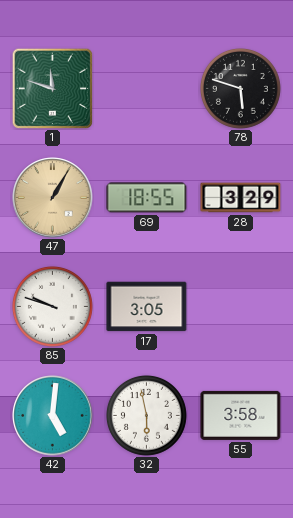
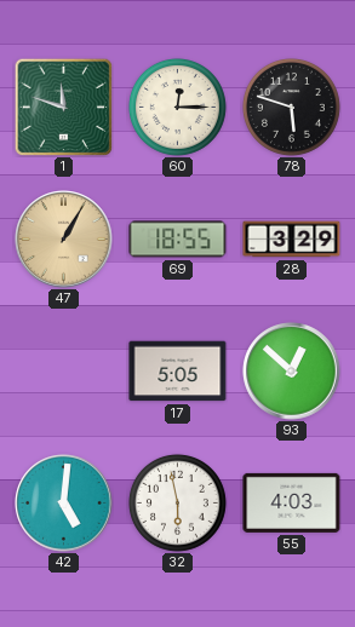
60: none -> 12:15
85: 9:48 -> none
17: 3:05 -> 5:05
93: none -> 12:52
55: 3:58 -> 4:03
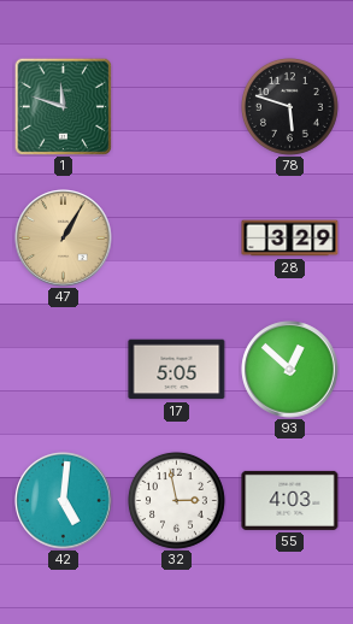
60: 12:15 -> none
69: 18:55 -> none
32: 5:58 -> 2:58
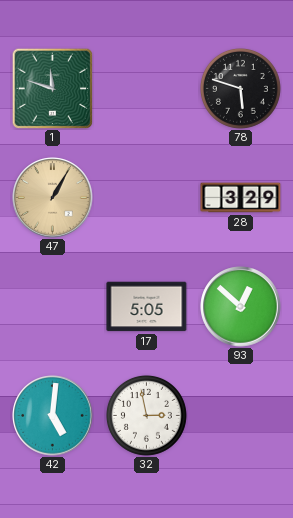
55: 4:03 -> none
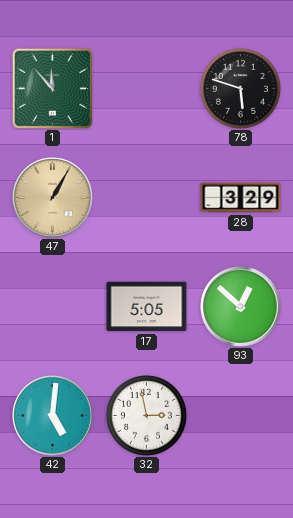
1: 11:48 -> 11:53
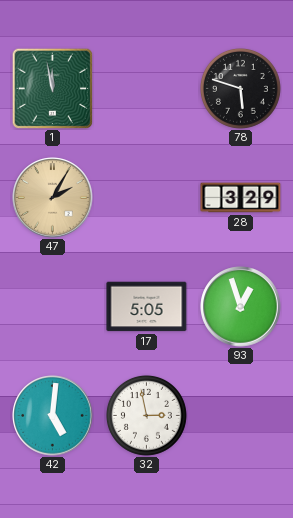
1: 11:53 -> 11:58
47: 1:05 -> 2:05
93: 12:52 -> 12:57
